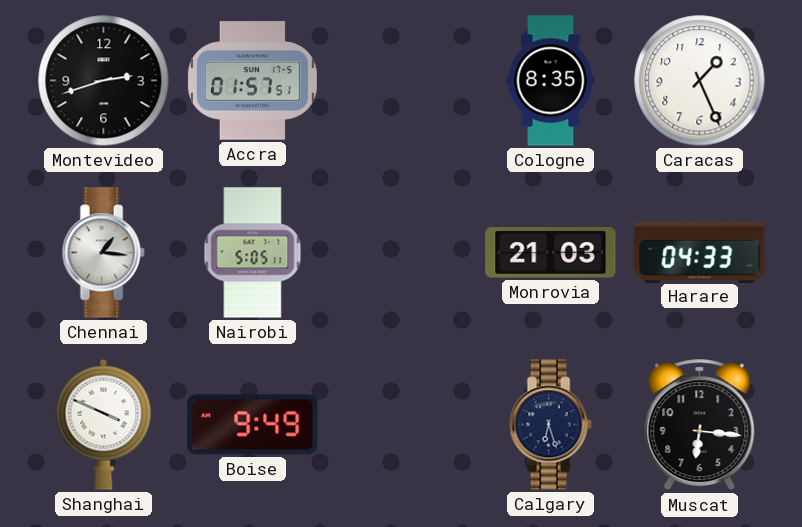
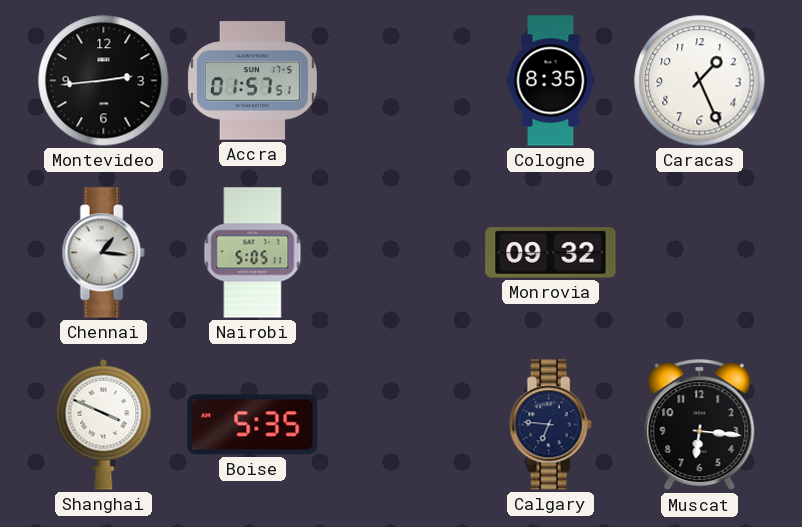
Montevideo: 2:42 -> 2:44
Monrovia: 21:03 -> 09:32
Harare: 04:33 -> none
Boise: 9:49 -> 5:35
Calgary: 6:27 -> 6:46
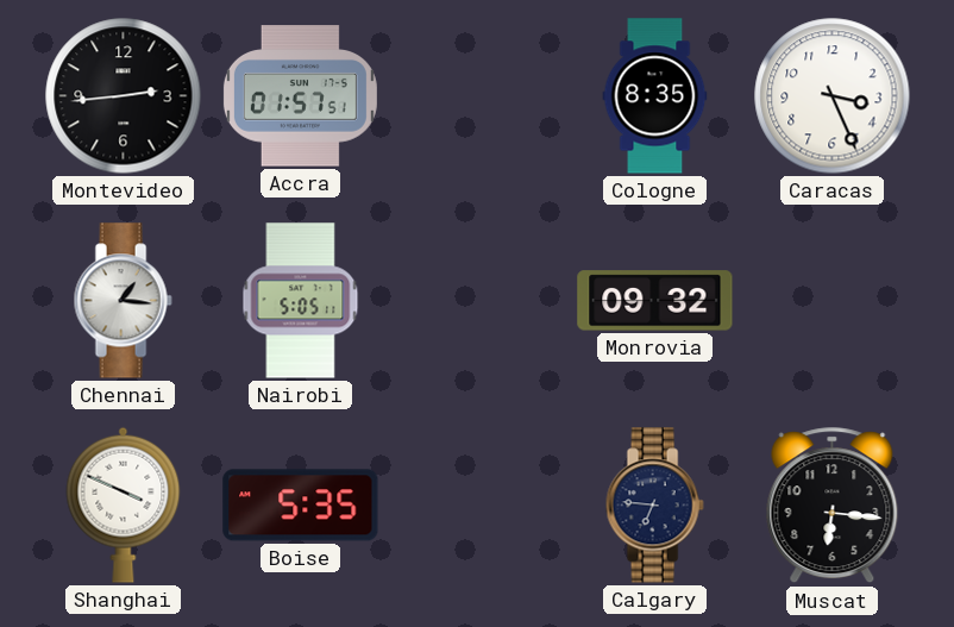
Caracas: 1:26 -> 3:26
